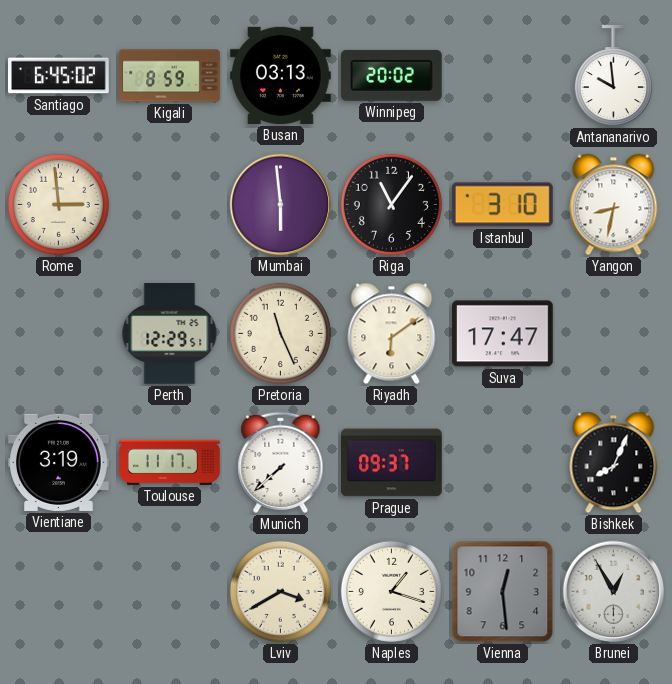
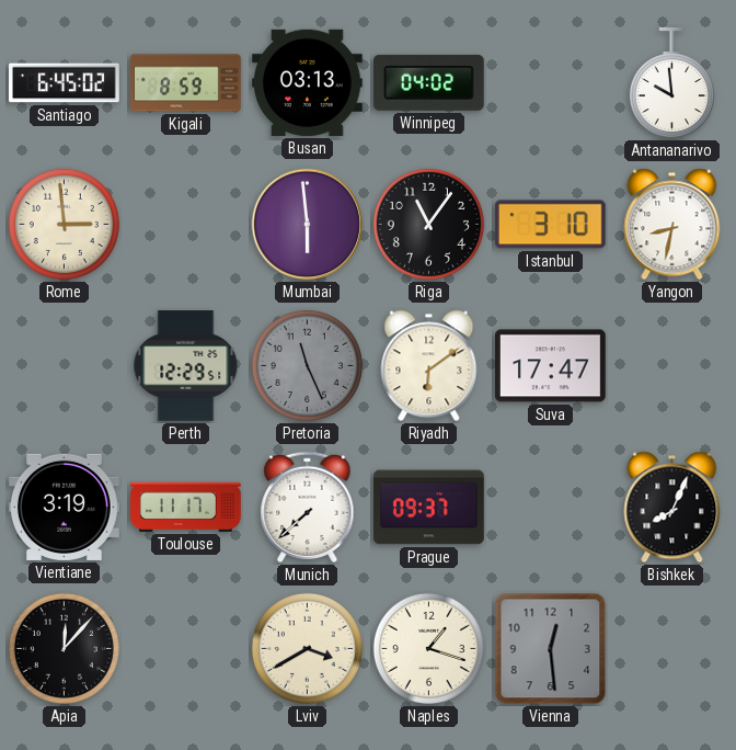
Winnipeg: 20:02 -> 04:02
Pretoria dial: cream -> grey
Apia: none -> 12:07
Brunei: 12:55 -> none
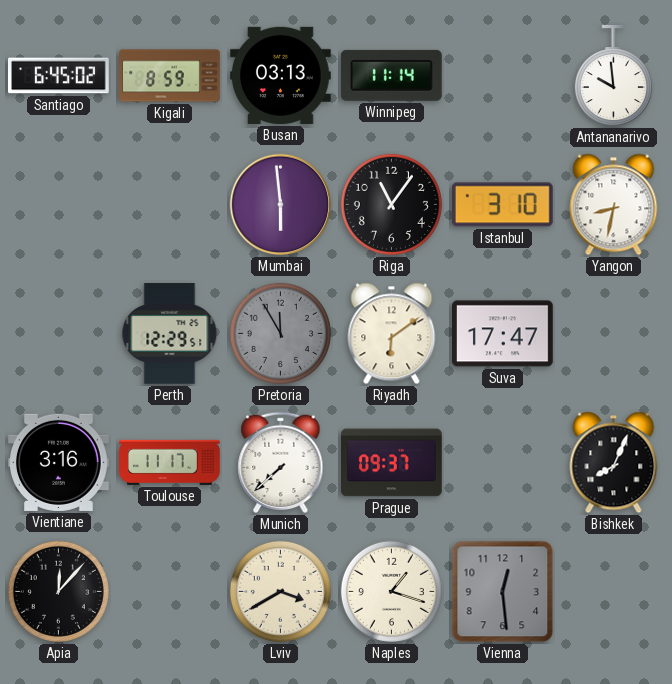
Winnipeg: 04:02 -> 11:14
Rome: 2:59 -> none
Pretoria: 11:26 -> 11:55
Vientiane: 3:19 -> 3:16
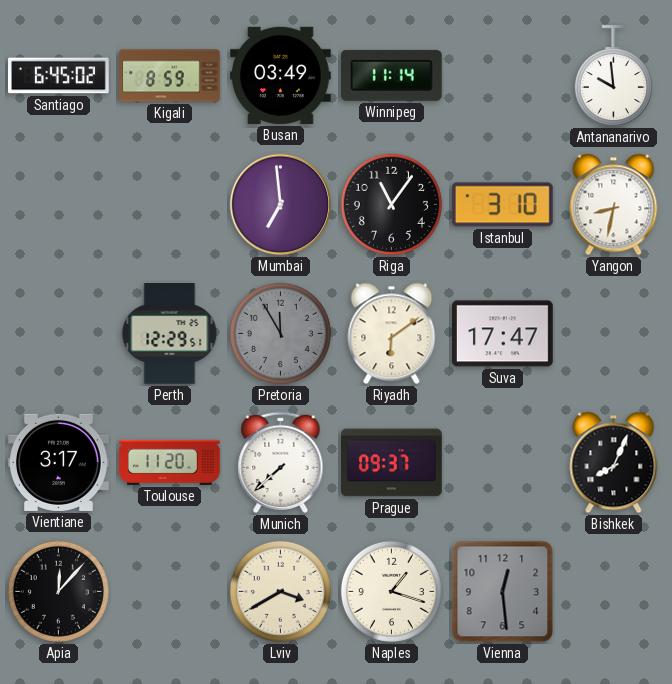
Busan: 03:13 -> 03:49
Mumbai: 5:59 -> 6:59
Vientiane: 3:16 -> 3:17
Toulouse: 11:17 -> 11:20
